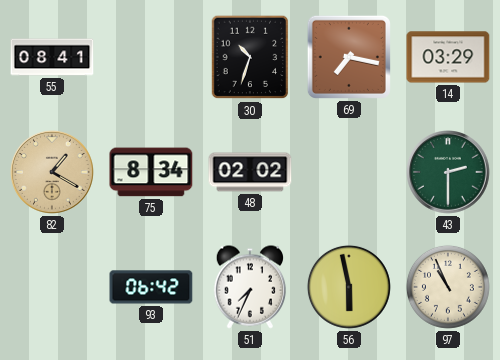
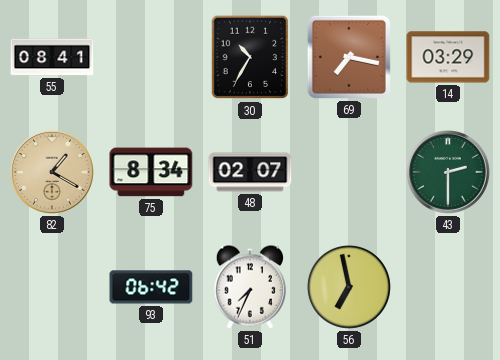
30: 10:33 -> 10:35
48: 02:02 -> 02:07
56: 5:58 -> 6:58
97: 10:56 -> none
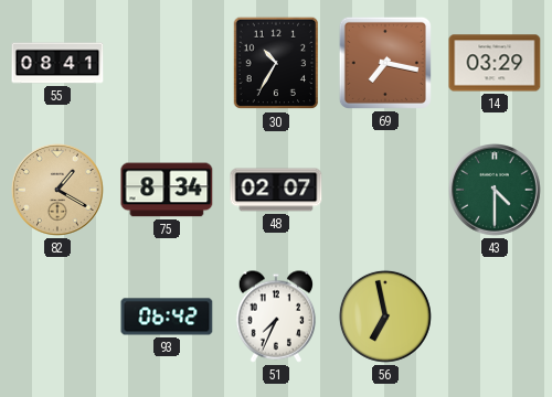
43: 2:30 -> 4:30
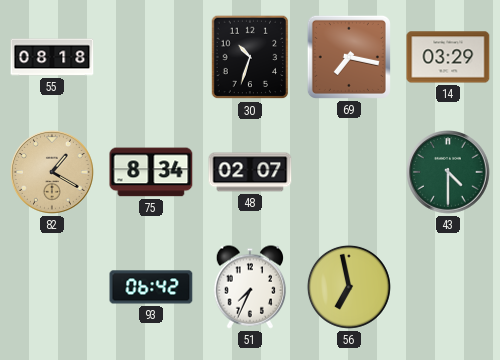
55: 08:41 -> 08:18
30: 10:35 -> 10:33
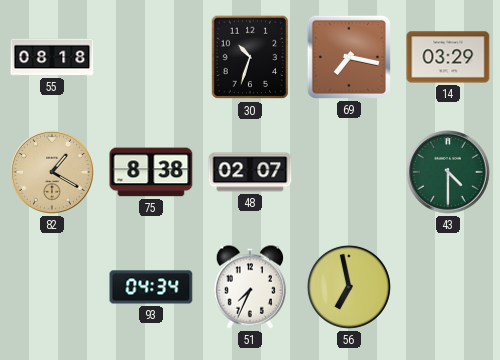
75: 8:34 -> 8:38
93: 06:42 -> 04:34
